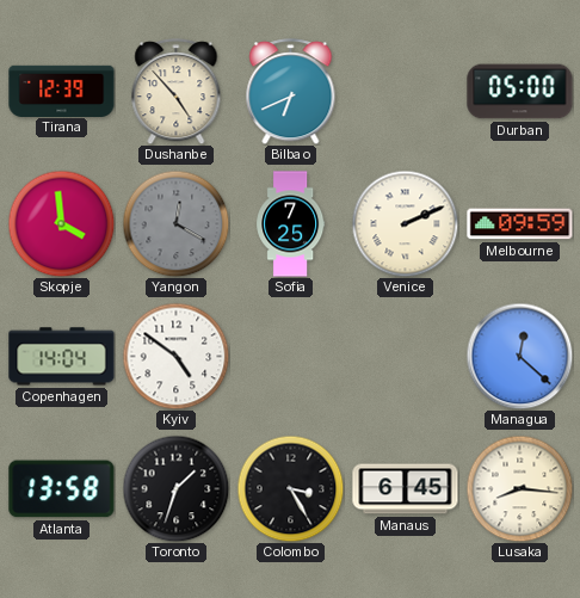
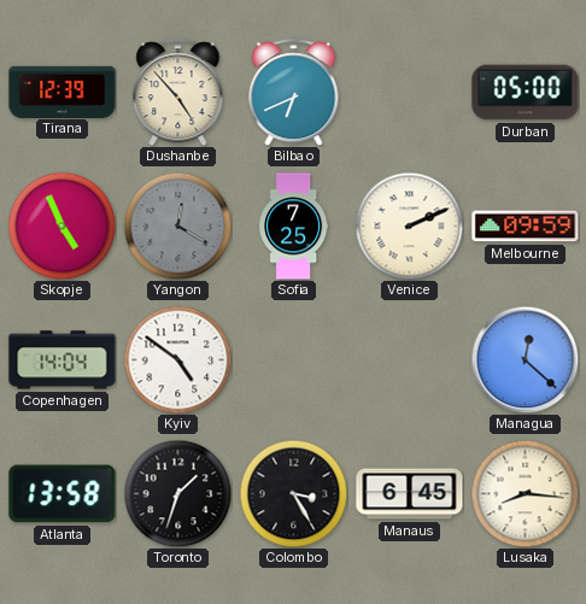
Skopje: 3:59 -> 4:56
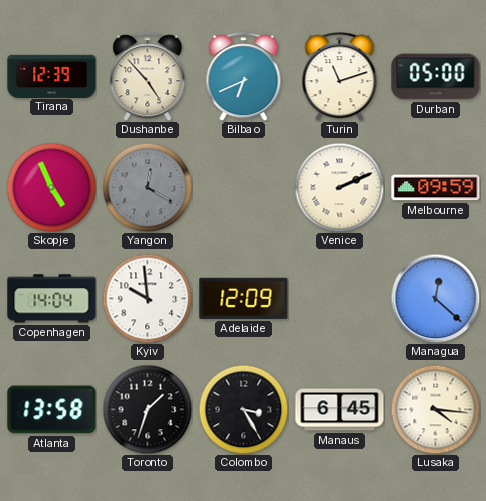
Turin: none -> 11:12
Sofia: 7:25 -> none
Kyiv: 4:51 -> 9:59
Adelaide: none -> 12:09
Lusaka: 8:16 -> 4:16
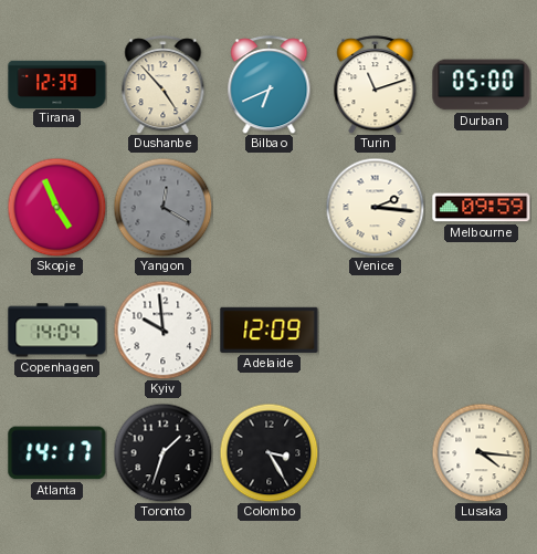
Venice: 2:11 -> 2:16
Managua: 12:22 -> none
Atlanta: 13:58 -> 14:17
Manaus: 6:45 -> none
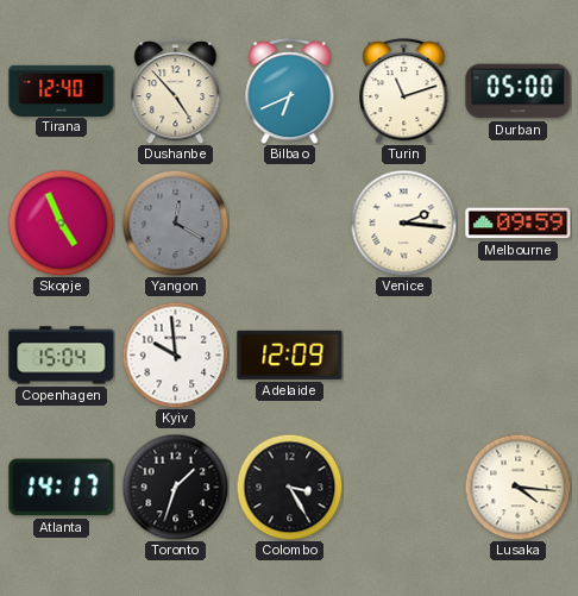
Tirana: 12:39 -> 12:40
Copenhagen: 14:04 -> 15:04
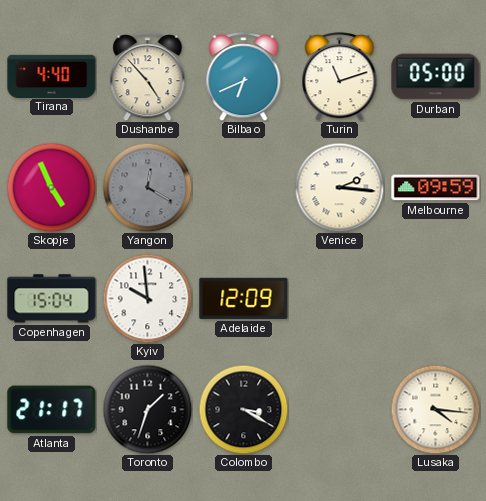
Tirana: 12:40 -> 4:40
Atlanta: 14:17 -> 21:17
Colombo: 3:25 -> 3:20
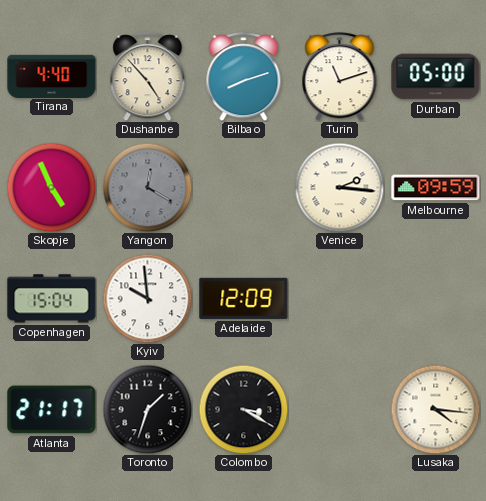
Bilbao: 6:41 -> 8:12
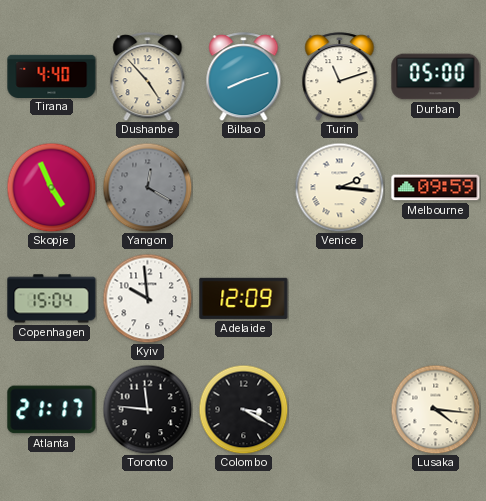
Toronto: 1:33 -> 11:46
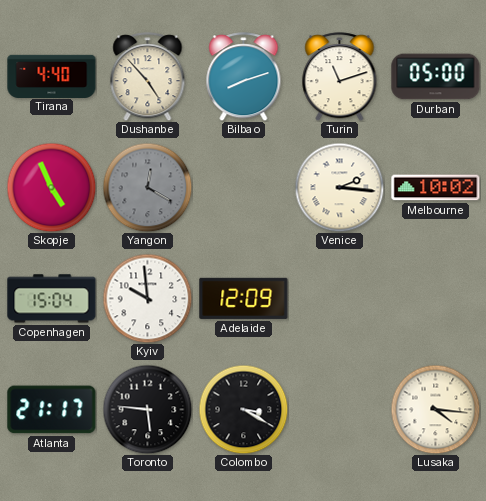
Melbourne: 09:59 -> 10:02
Toronto: 11:46 -> 5:46
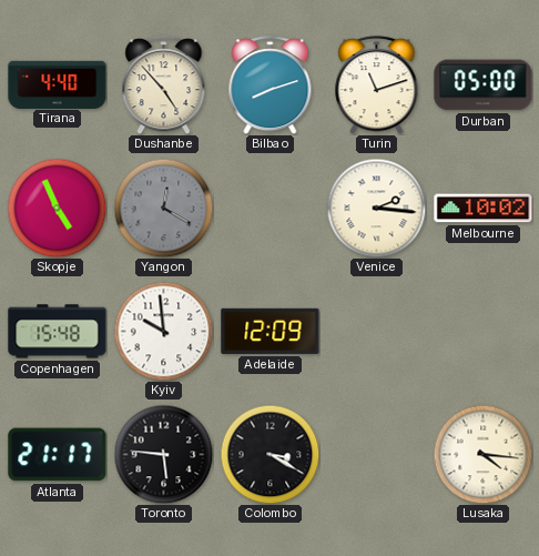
Copenhagen: 15:04 -> 15:48
